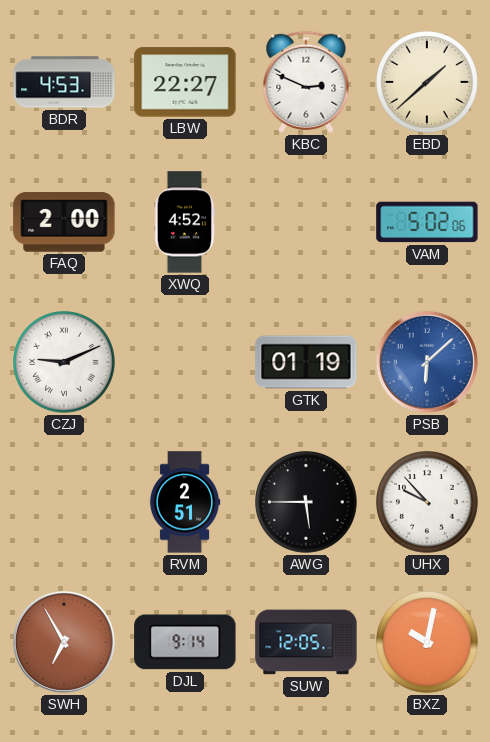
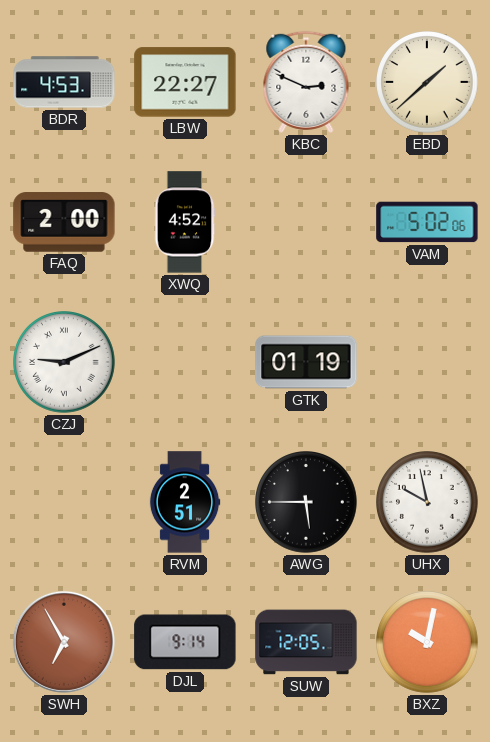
PSB: 6:08 -> none
UHX: 9:53 -> 9:58
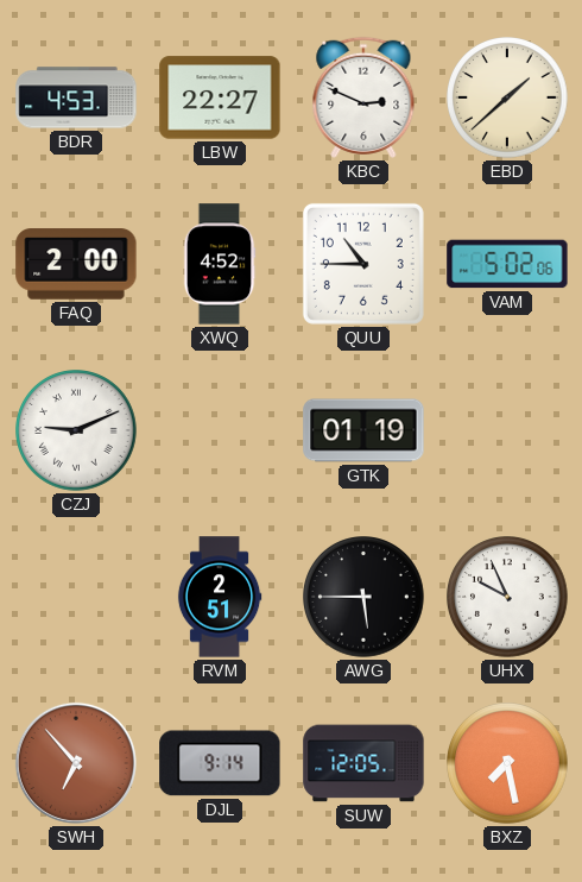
QUU: none -> 10:45
UHX: 9:58 -> 9:56
SWH: 6:55 -> 6:53
BXZ: 10:02 -> 7:28
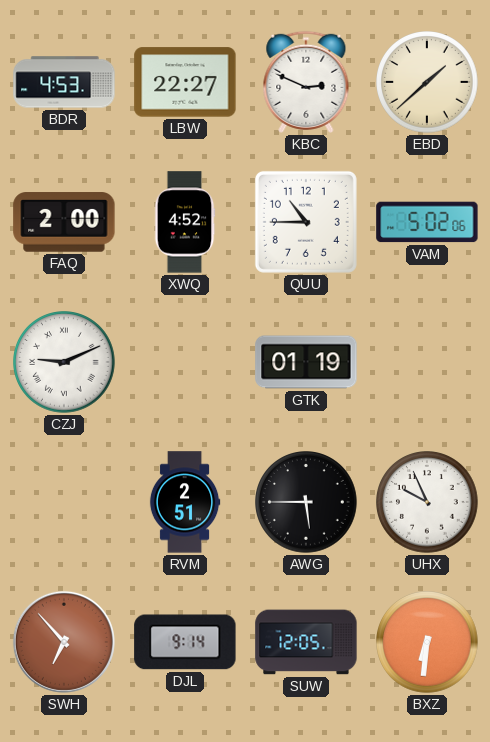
BXZ: 7:28 -> 6:31
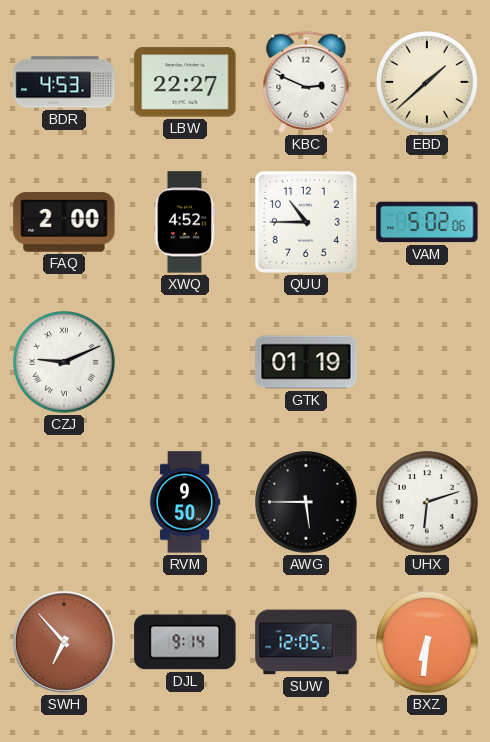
RVM: 2:51 -> 9:50
UHX: 9:56 -> 6:12
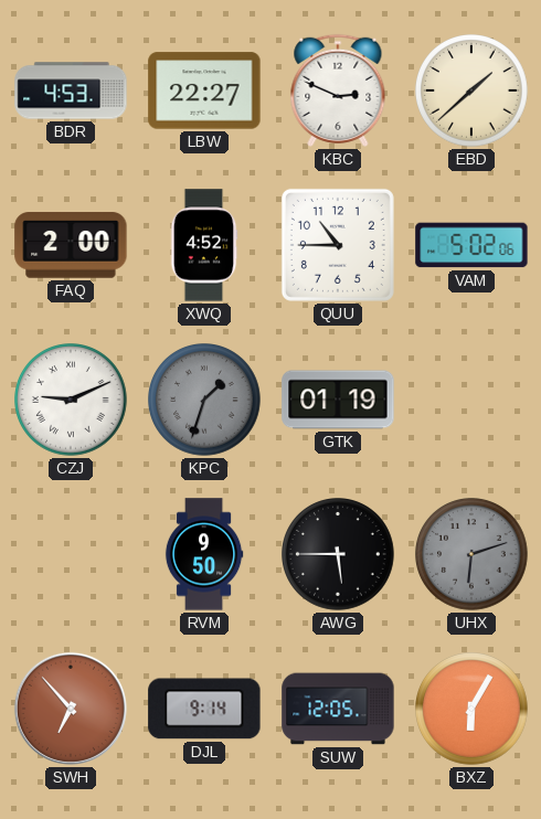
KPC: none -> 1:33
UHX dial: white -> grey
BXZ: 6:31 -> 6:05
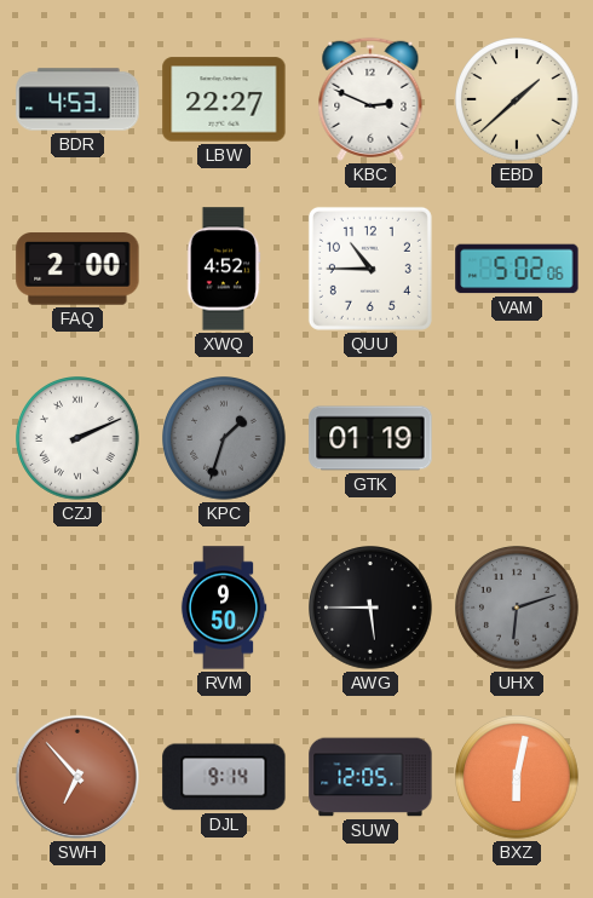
CZJ: 9:11 -> 2:11
BXZ: 6:05 -> 6:02
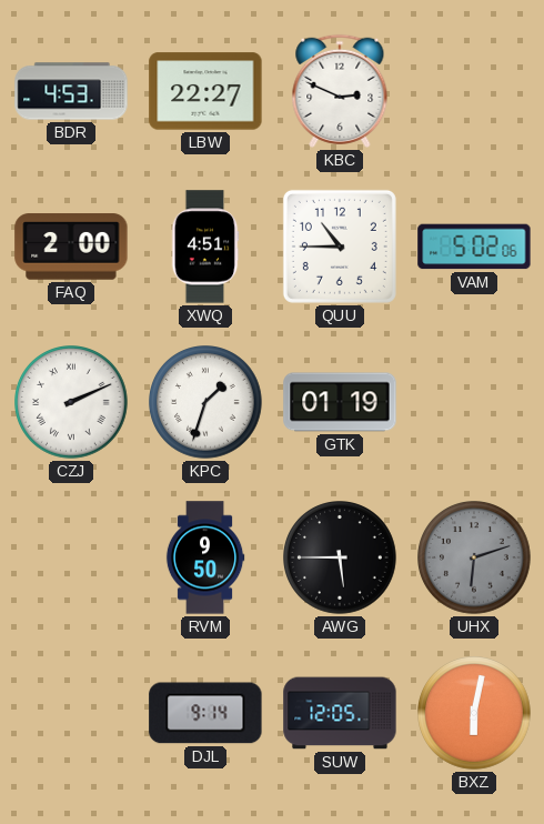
EBD: 1:38 -> none
XWQ: 4:52 -> 4:51
KPC dial: grey -> white
SWH: 6:53 -> none
